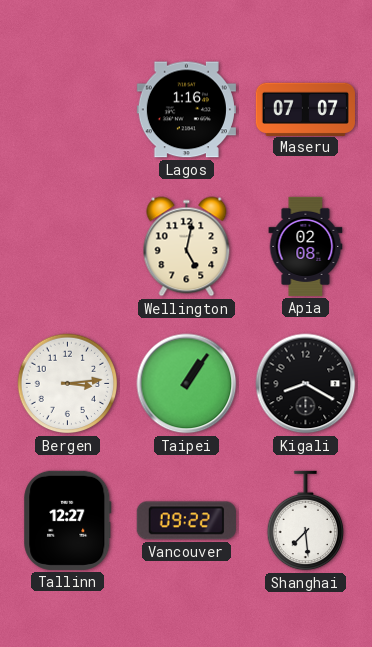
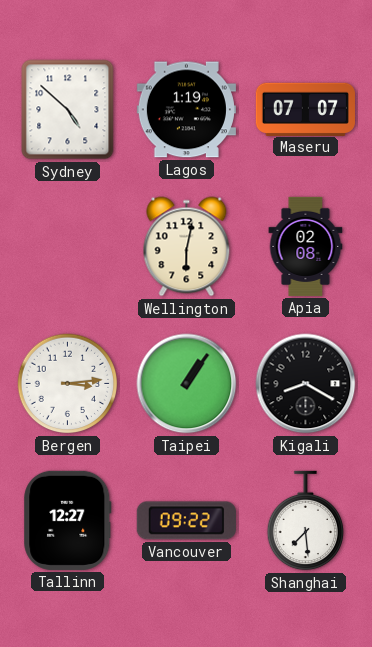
Sydney: none -> 4:52
Lagos: 1:16 -> 1:19
Wellington: 5:02 -> 6:02
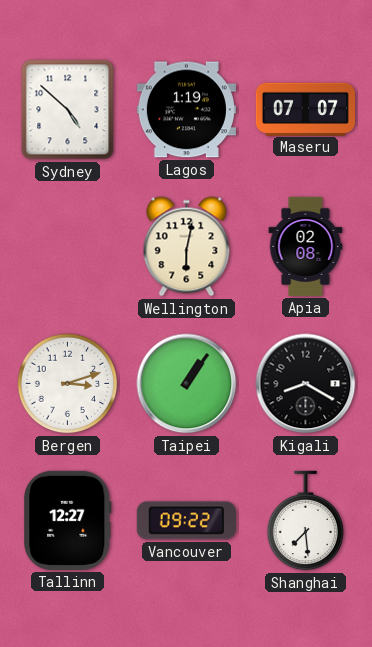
Bergen: 3:14 -> 3:12
